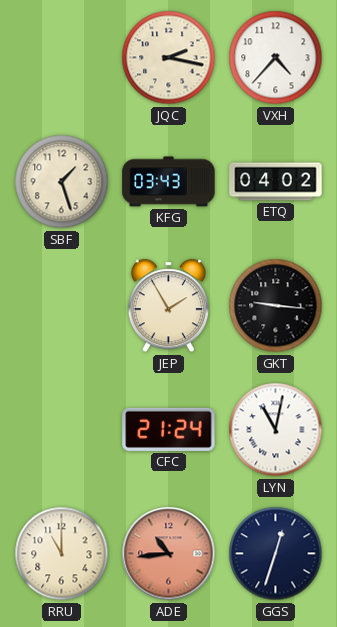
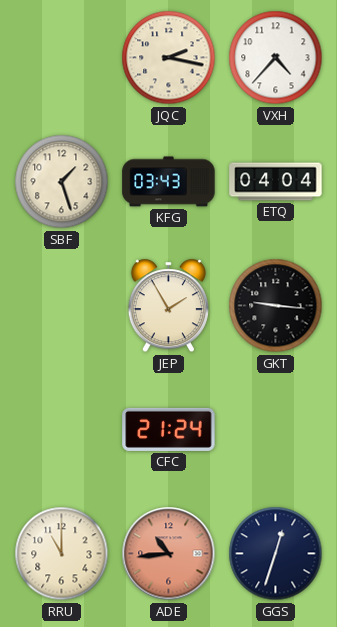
ETQ: 04:02 -> 04:04
LYN: 11:02 -> none
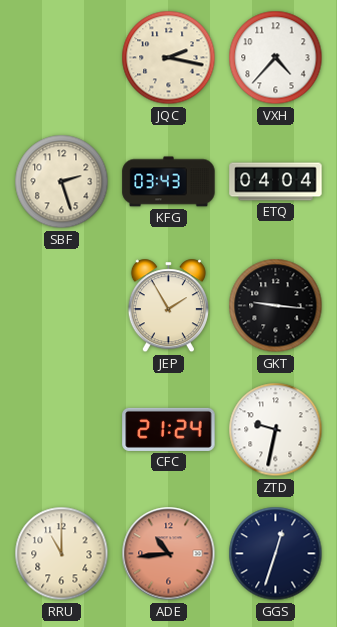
SBF: 1:27 -> 2:27
ZTD: none -> 9:32
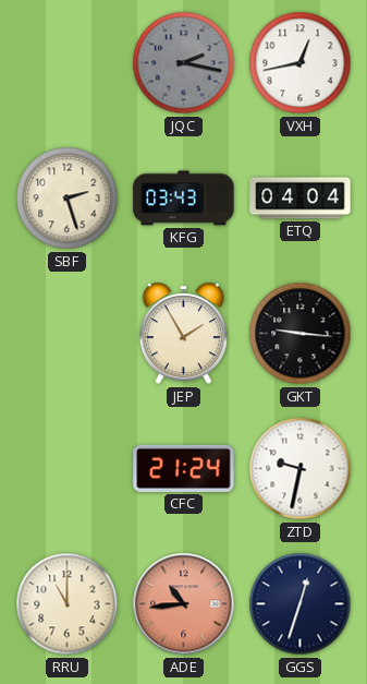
JQC dial: cream -> grey
VXH: 4:37 -> 12:43
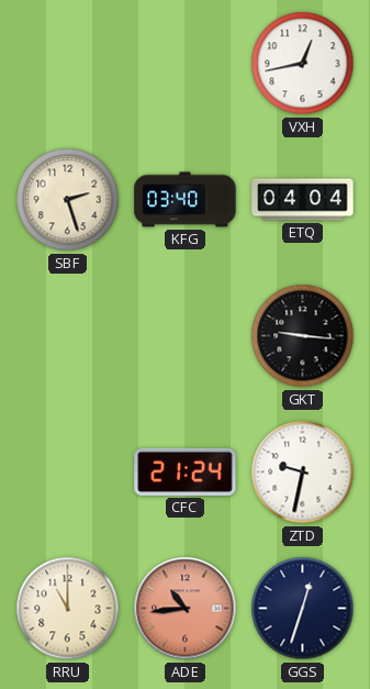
JQC: 2:17 -> none
KFG: 03:43 -> 03:40
JEP: 1:55 -> none
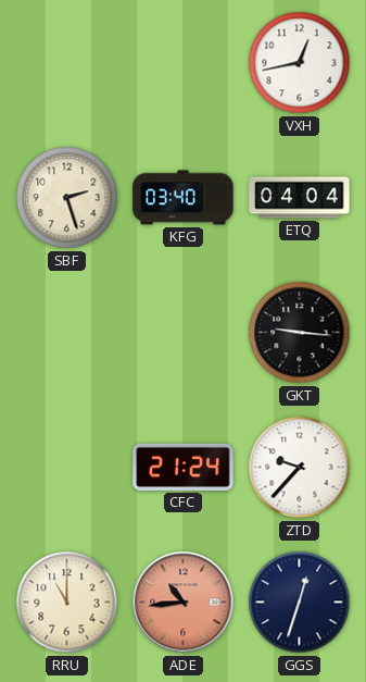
ZTD: 9:32 -> 9:37
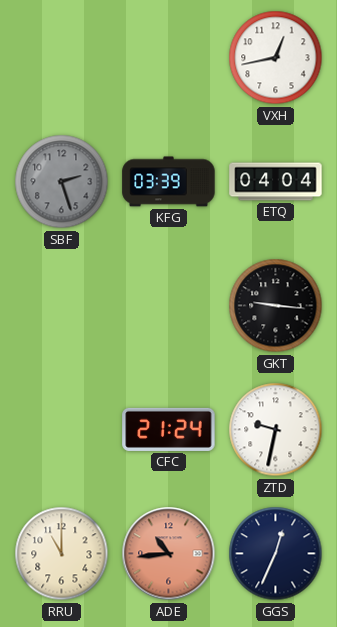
SBF dial: cream -> grey
KFG: 03:40 -> 03:39
ZTD: 9:37 -> 9:32
GGS: 12:33 -> 12:34
